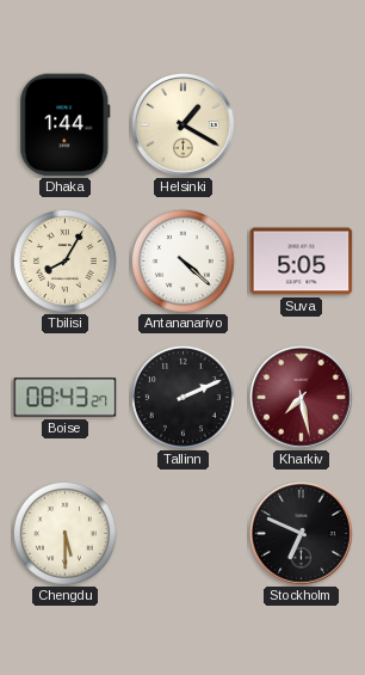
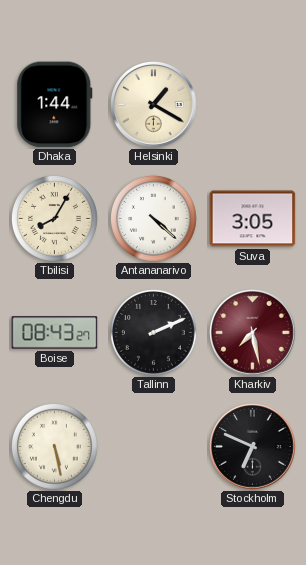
Suva: 5:05 -> 3:05
Chengdu: 5:30 -> 5:28
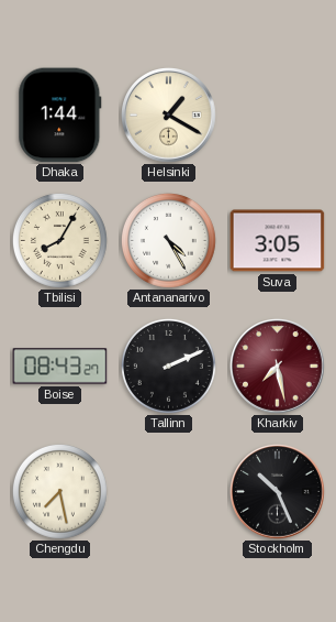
Antananarivo: 4:22 -> 4:25
Chengdu: 5:28 -> 7:28
Stockholm: 6:49 -> 10:26
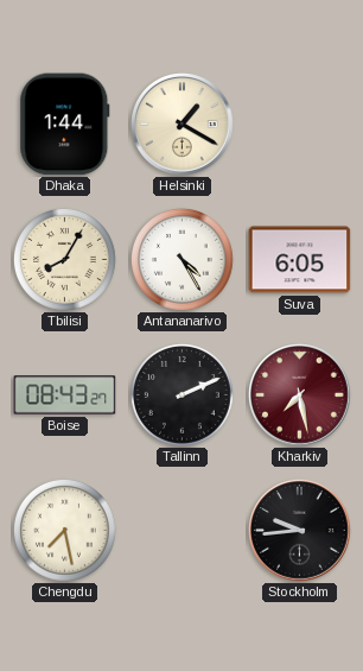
Suva: 3:05 -> 6:05
Stockholm: 10:26 -> 9:44
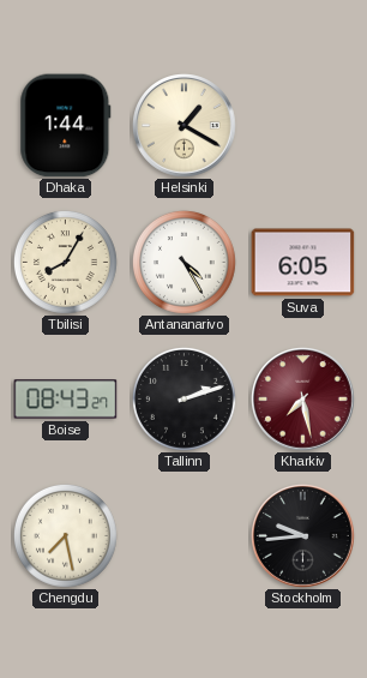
Tallinn: 2:11 -> 2:12
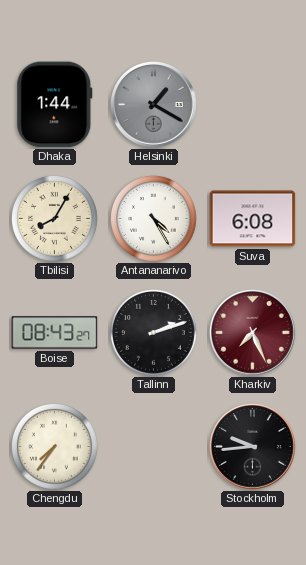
Helsinki dial: cream -> grey
Suva: 6:05 -> 6:08
Kharkiv: 7:28 -> 7:26
Chengdu: 7:28 -> 7:36
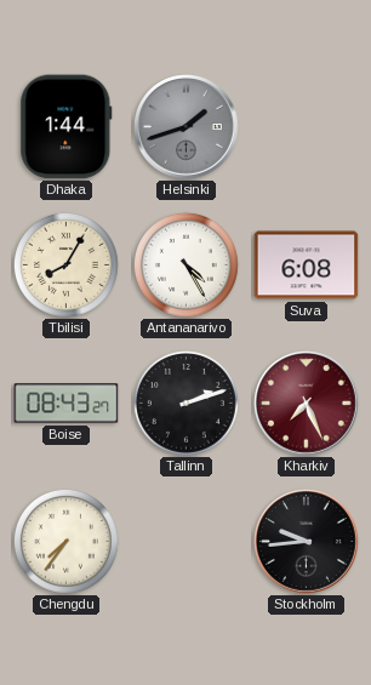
Helsinki: 1:20 -> 1:42
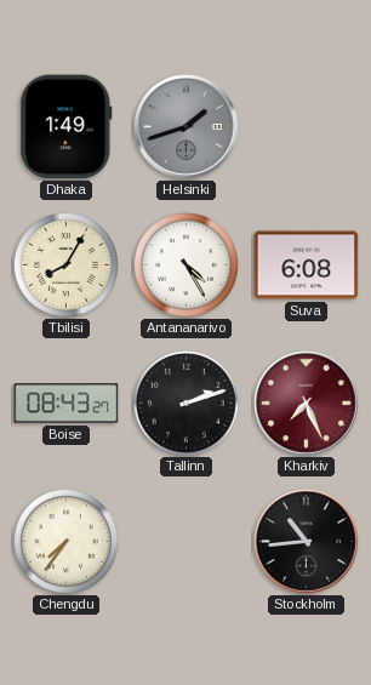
Dhaka: 1:44 -> 1:49
Stockholm: 9:44 -> 10:44
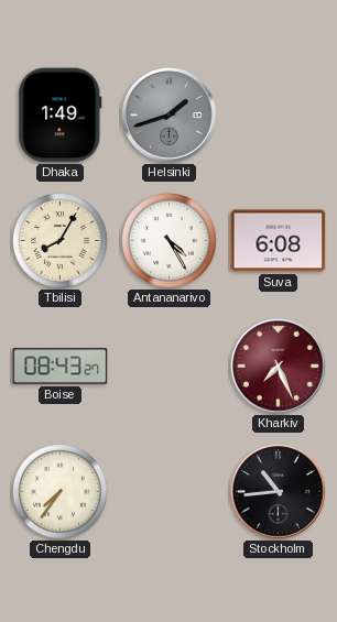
Tallinn: 2:12 -> none
